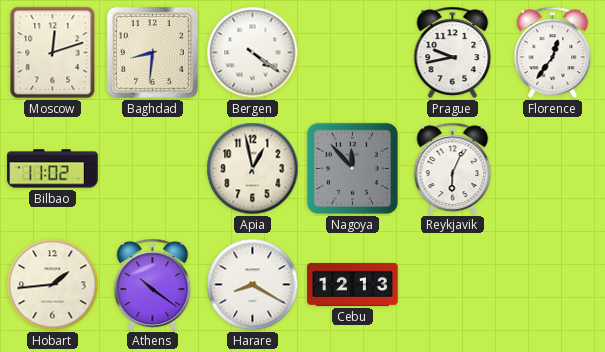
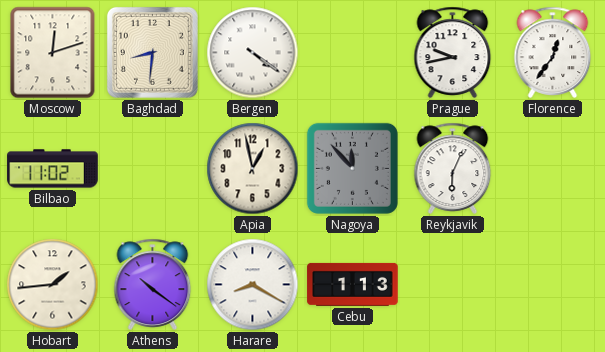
Cebu: 12:13 -> 1:13
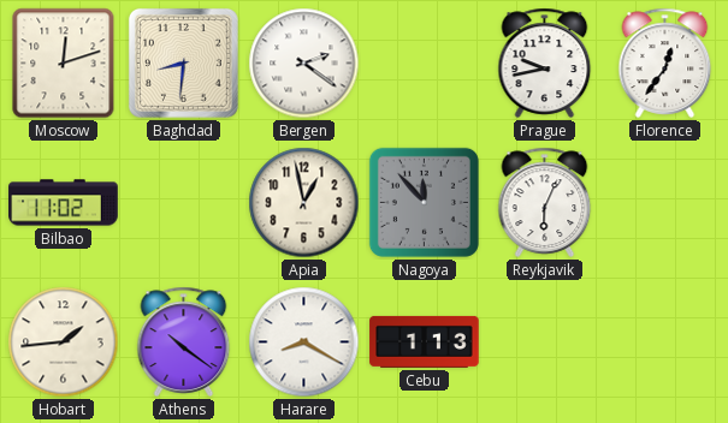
Bergen: 4:21 -> 2:21
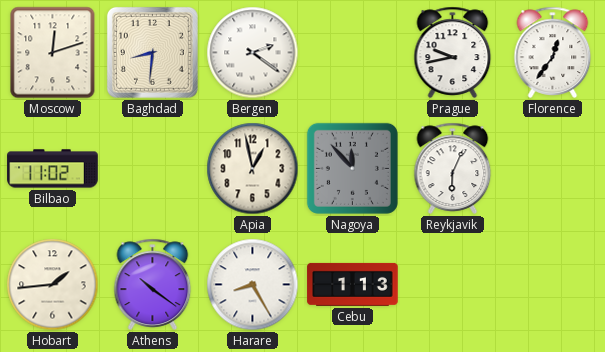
Harare: 8:20 -> 8:25
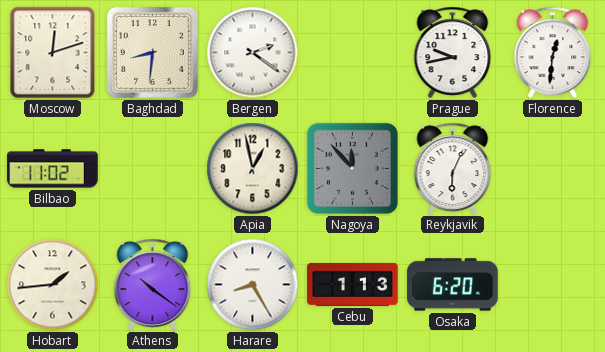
Florence: 12:36 -> 12:31
Osaka: none -> 6:20
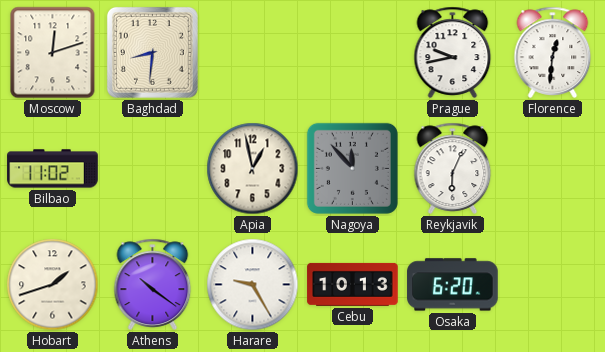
Bergen: 2:21 -> none
Hobart: 1:44 -> 1:42
Harare: 8:25 -> 9:25
Cebu: 1:13 -> 10:13
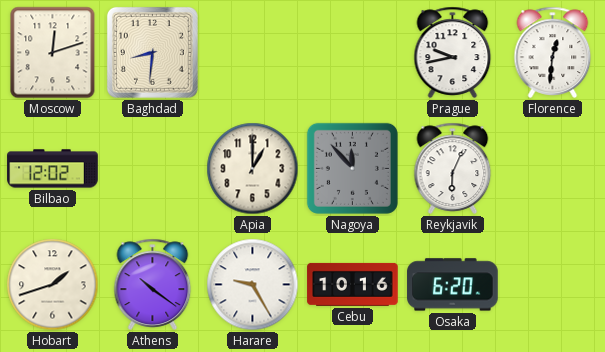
Bilbao: 11:02 -> 12:02
Apia: 12:58 -> 1:00
Cebu: 10:13 -> 10:16
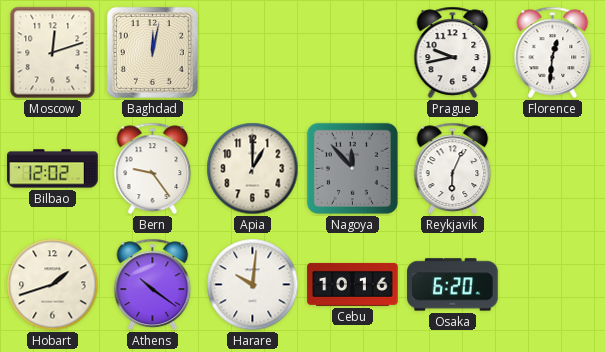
Baghdad: 8:31 -> 12:02
Bern: none -> 9:24
Harare: 9:25 -> 10:01
